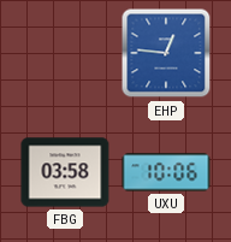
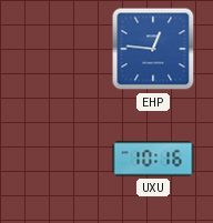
FBG: 03:58 -> none
UXU: 10:06 -> 10:16
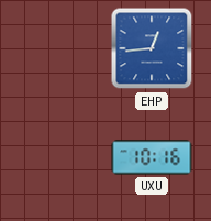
EHP: 12:46 -> 12:44
